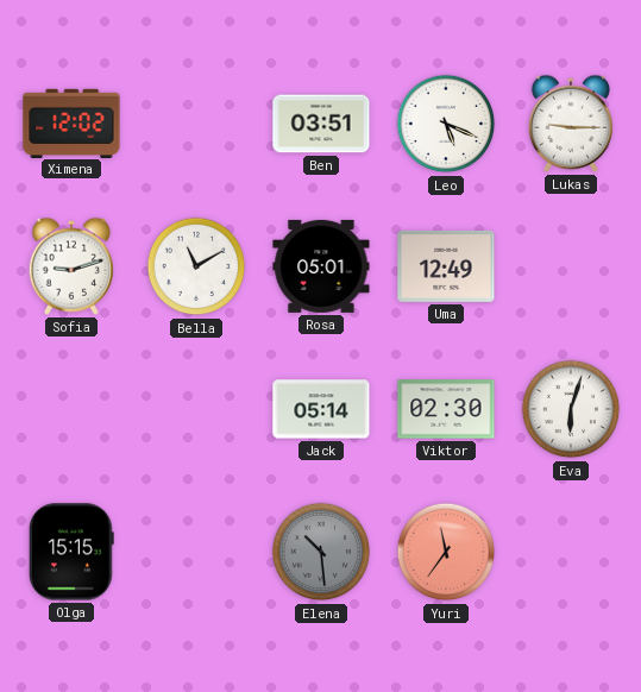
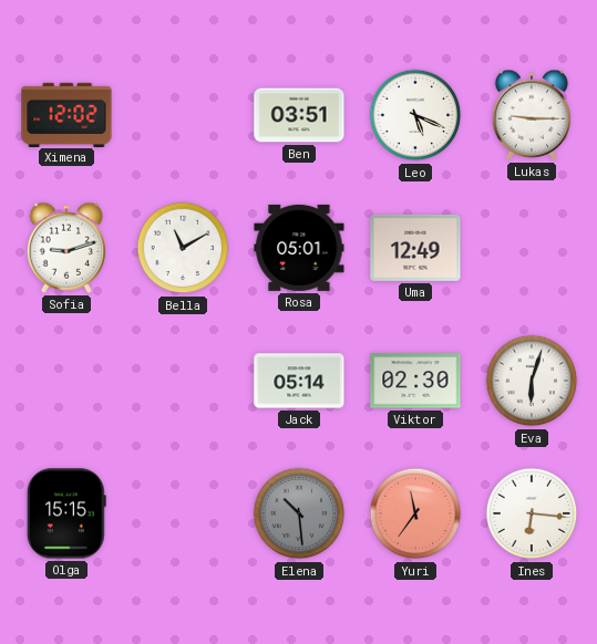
Ines: none -> 6:16
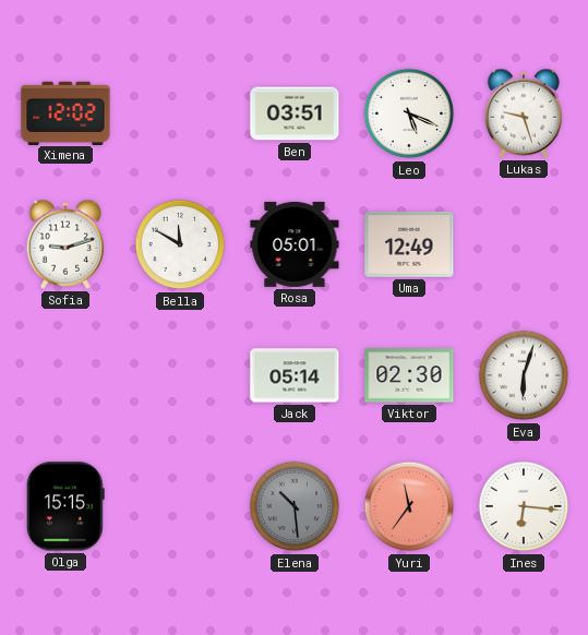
Lukas: 9:15 -> 9:27
Bella: 11:10 -> 11:50
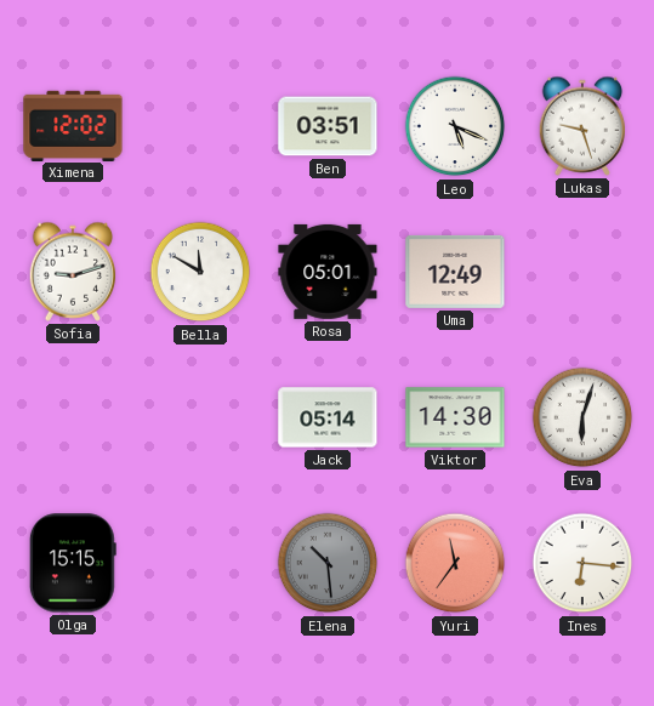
Viktor: 02:30 -> 14:30
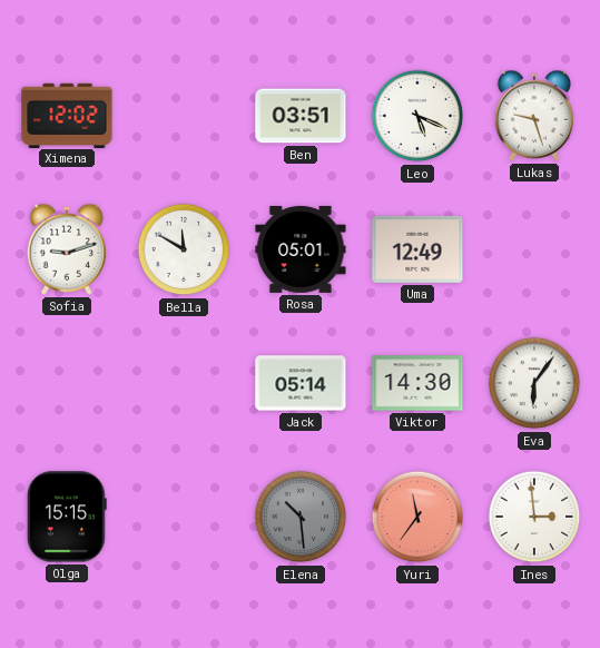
Eva: 6:03 -> 6:06
Ines: 6:16 -> 2:59
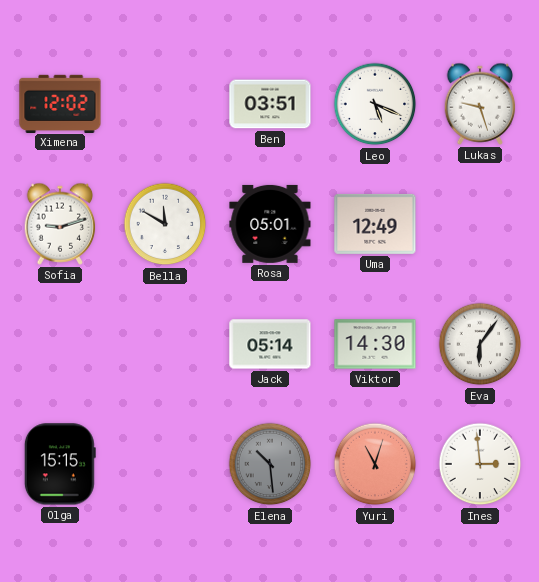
Yuri: 11:36 -> 11:03
